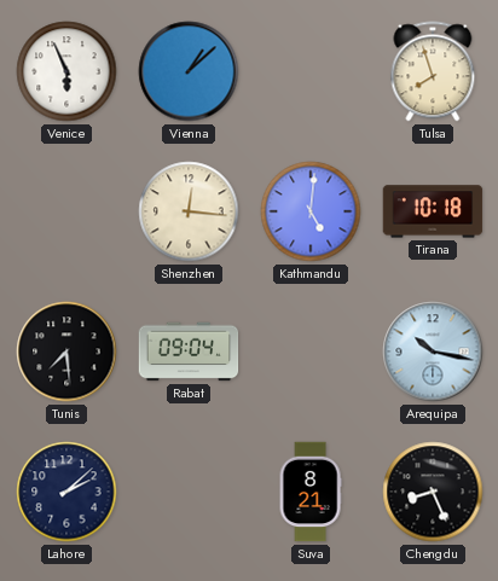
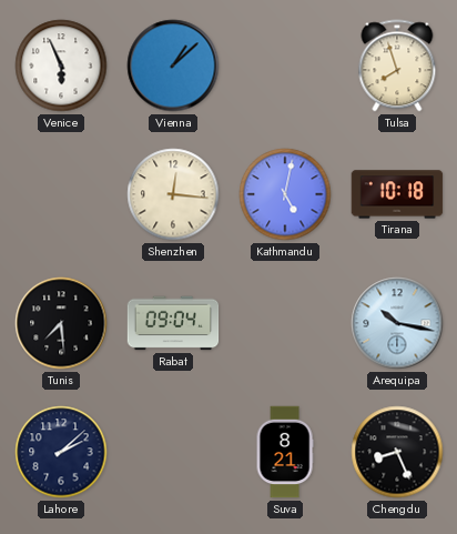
Kathmandu: 5:01 -> 5:02
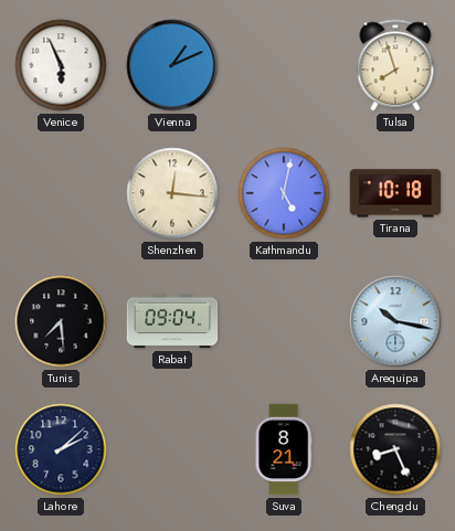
Vienna: 1:08 -> 1:11
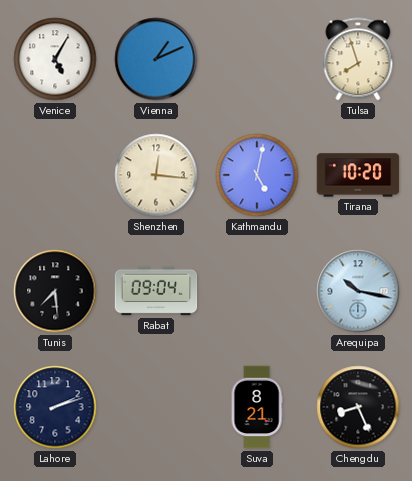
Venice: 5:56 -> 5:05
Tirana: 10:18 -> 10:20
Lahore: 2:08 -> 2:12
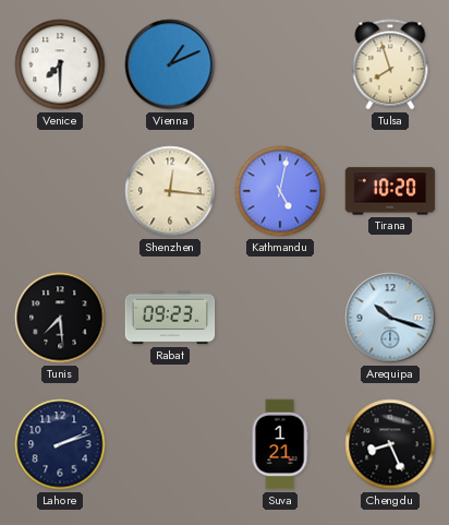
Venice: 5:05 -> 7:30
Rabat: 09:04 -> 09:23
Arequipa: 10:17 -> 10:18
Suva: 8:21 -> 1:21
